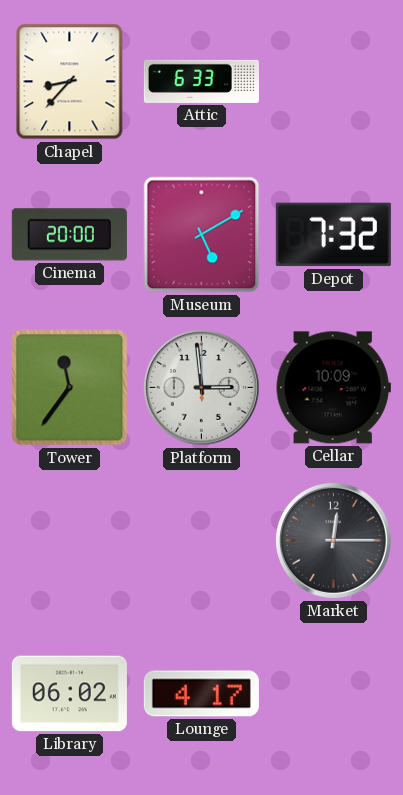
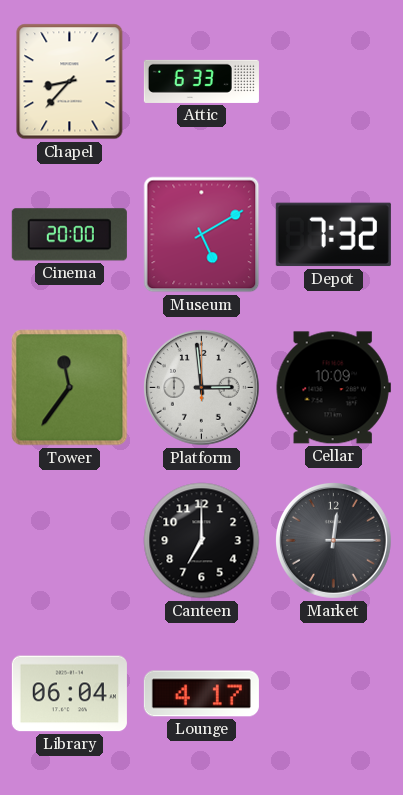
Canteen: none -> 7:00
Library: 06:02 -> 06:04
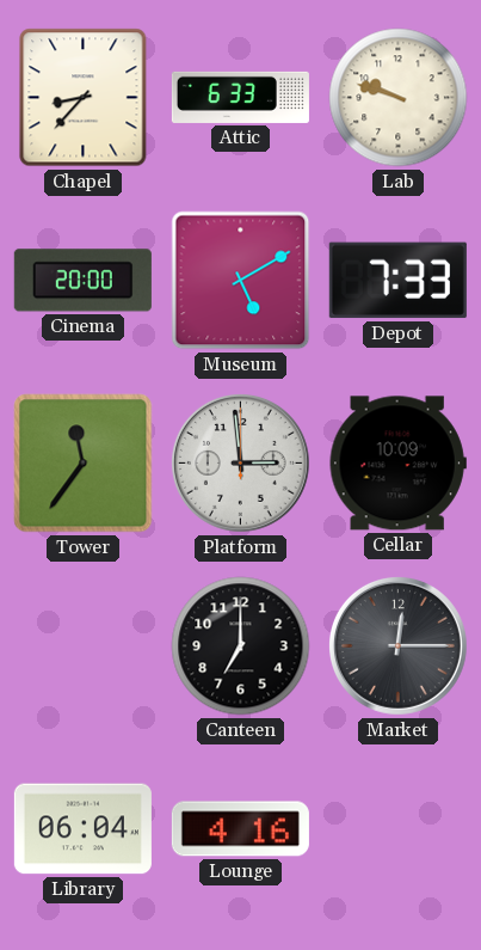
Lab: none -> 9:48
Depot: 7:32 -> 7:33
Lounge: 4:17 -> 4:16
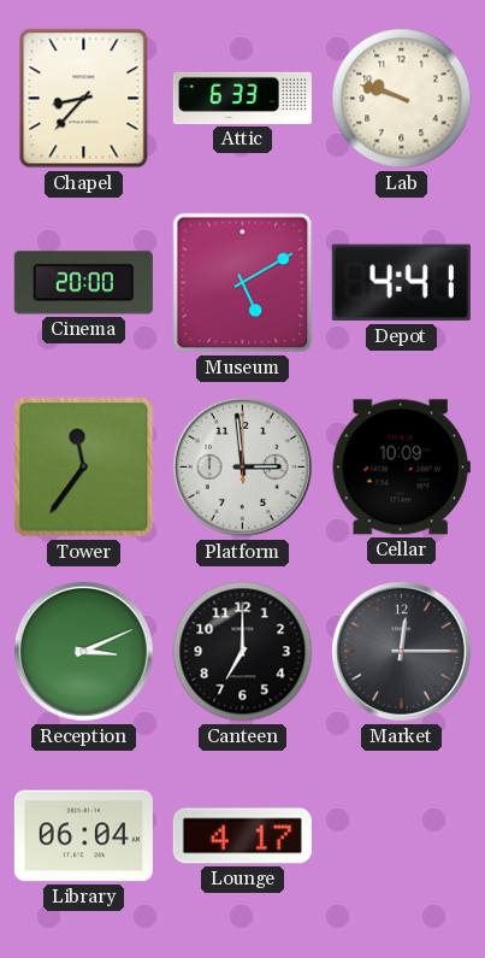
Depot: 7:33 -> 4:41
Reception: none -> 3:11
Lounge: 4:16 -> 4:17
